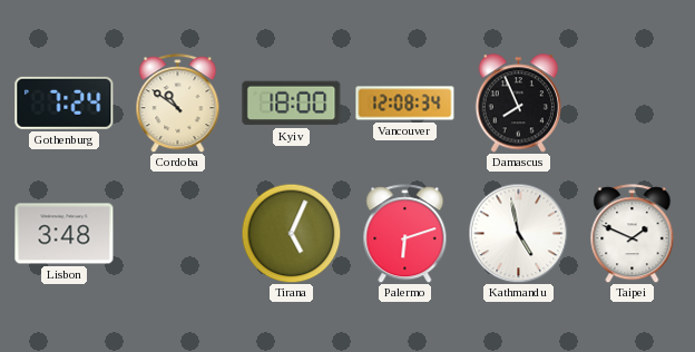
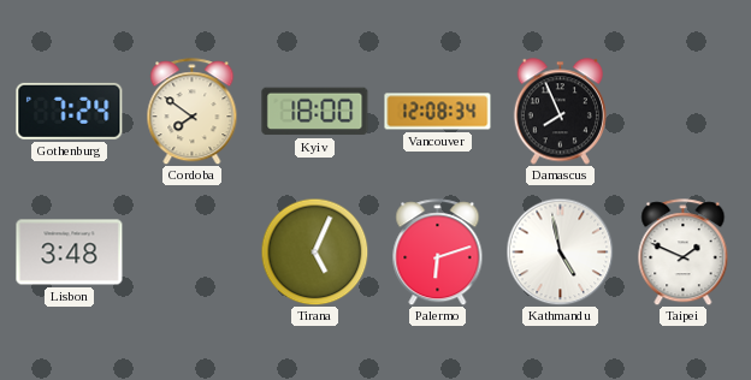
Cordoba: 10:51 -> 7:51
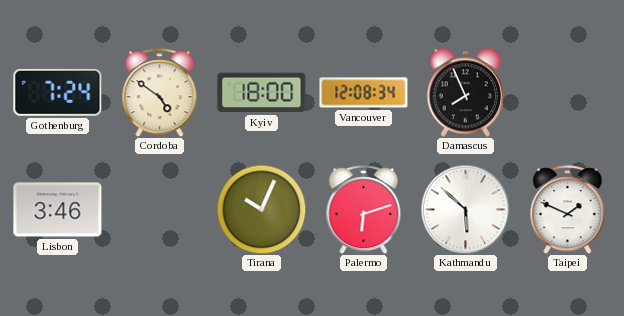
Cordoba: 7:51 -> 4:51
Lisbon: 3:48 -> 3:46
Tirana: 5:04 -> 10:04
Kathmandu: 4:58 -> 5:52
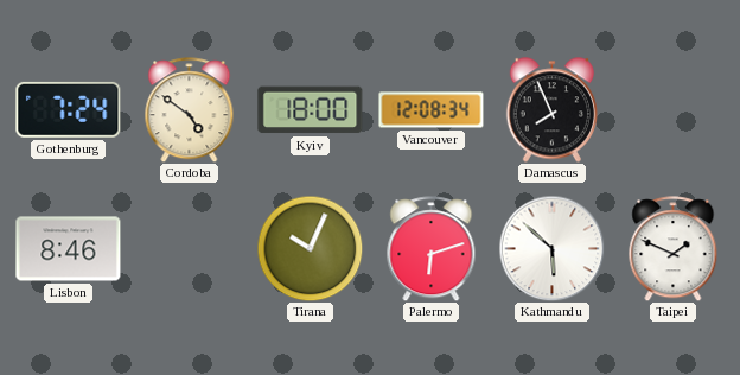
Lisbon: 3:46 -> 8:46
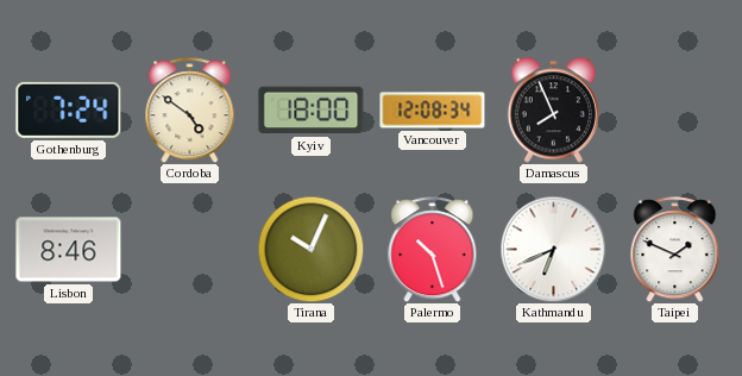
Palermo: 6:12 -> 10:27
Kathmandu: 5:52 -> 6:41
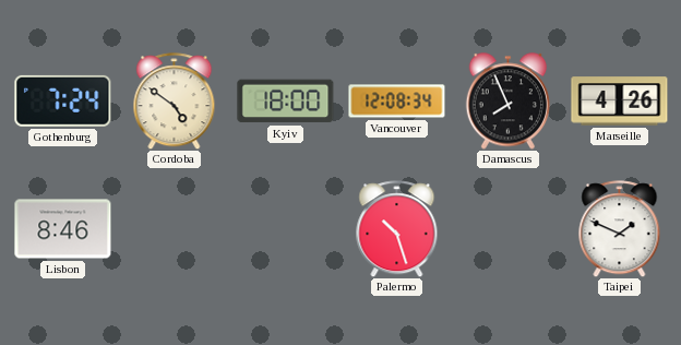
Marseille: none -> 4:26
Tirana: 10:04 -> none
Kathmandu: 6:41 -> none
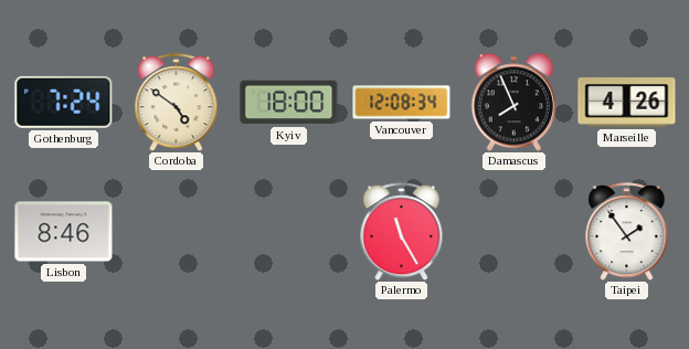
Palermo: 10:27 -> 11:25
Taipei: 1:49 -> 1:54
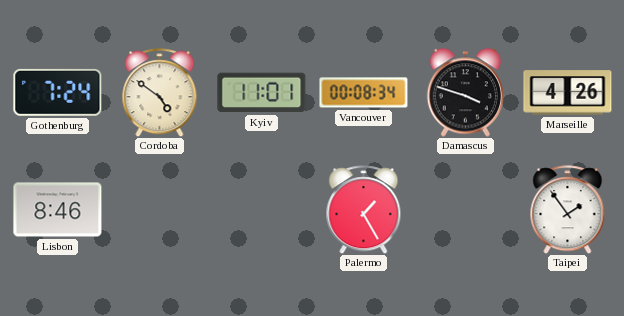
Kyiv: 18:00 -> 11:01
Vancouver: 12:08 -> 00:08
Damascus: 7:56 -> 3:48
Palermo: 11:25 -> 1:25
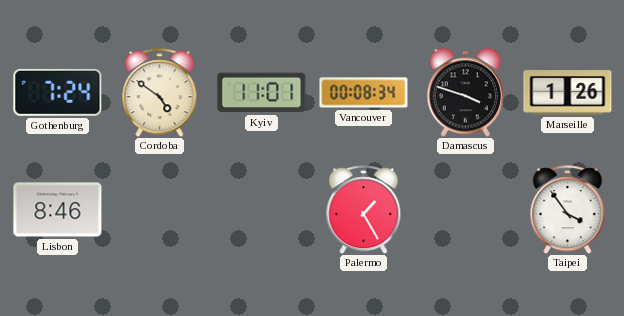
Marseille: 4:26 -> 1:26
Taipei: 1:54 -> 3:54
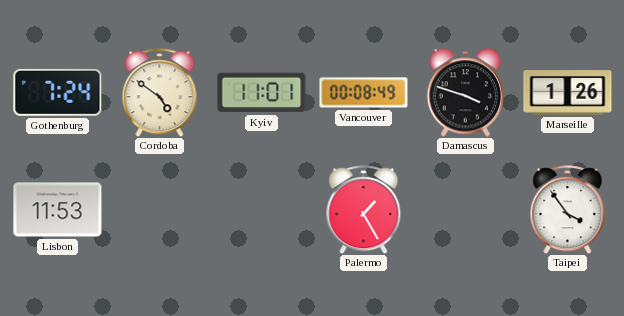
Vancouver: 00:08:34 -> 00:08:49
Lisbon: 8:46 -> 11:53
